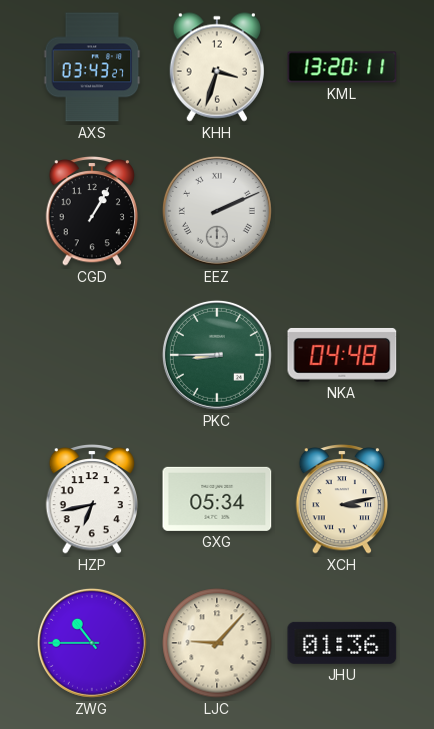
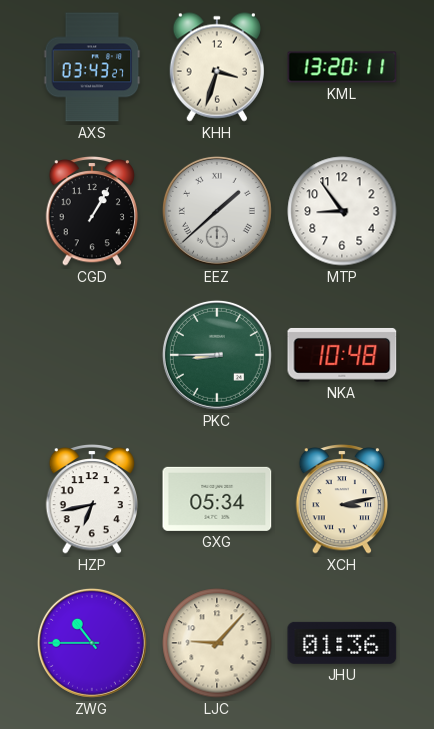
EEZ: 2:11 -> 1:38
MTP: none -> 8:54
NKA: 04:48 -> 10:48
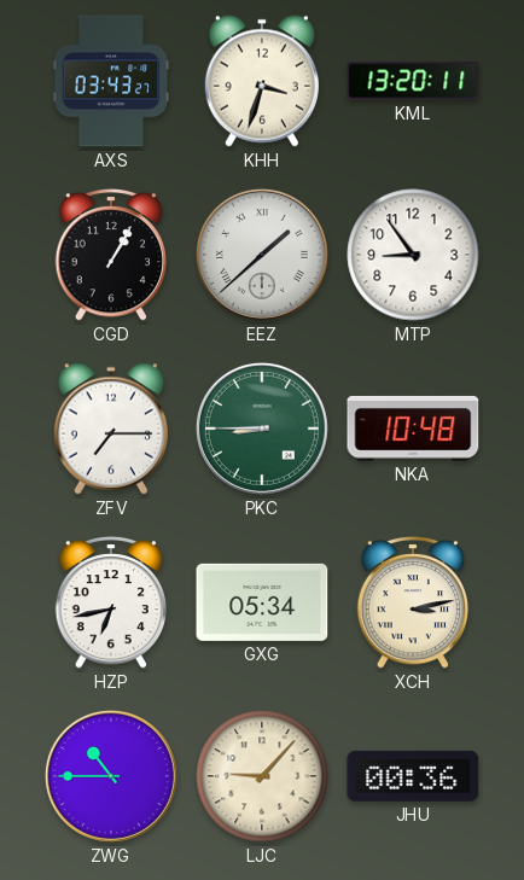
ZFV: none -> 7:15
JHU: 01:36 -> 00:36
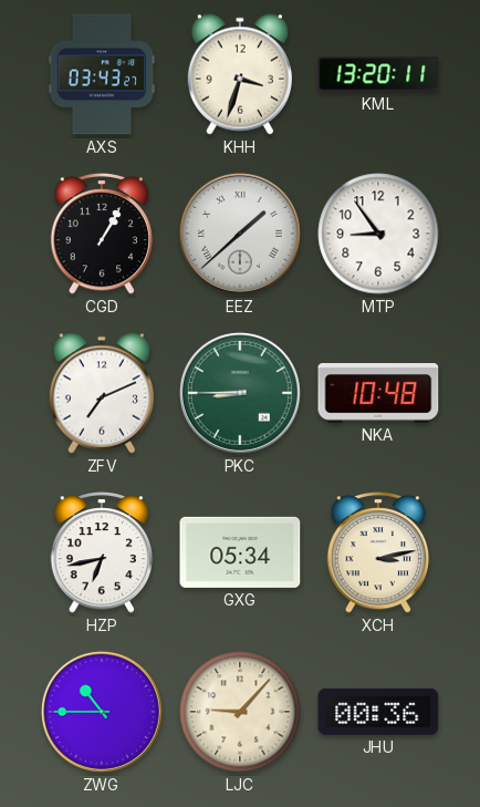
ZFV: 7:15 -> 7:11
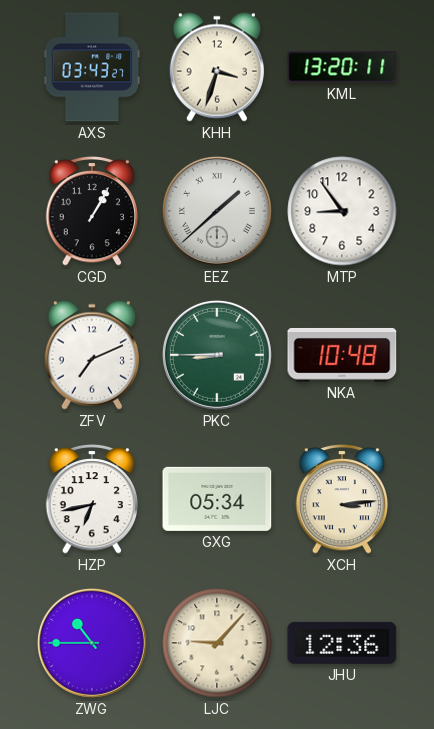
XCH: 3:13 -> 3:14
JHU: 00:36 -> 12:36
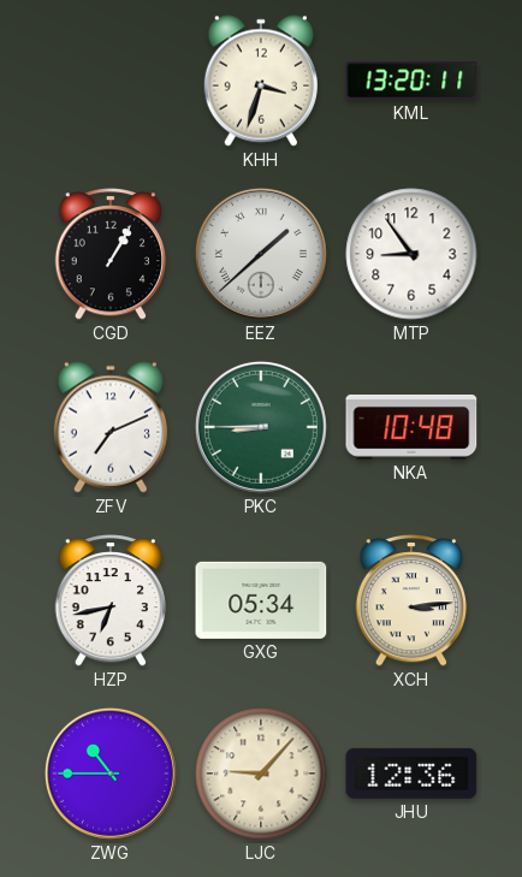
AXS: 03:43 -> none
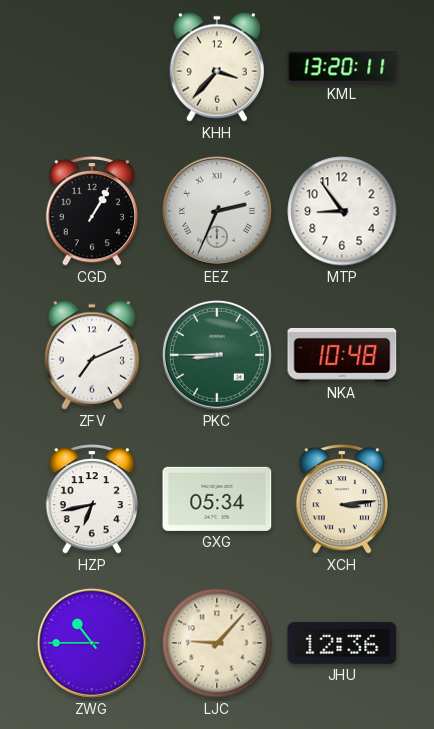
KHH: 3:33 -> 3:37
EEZ: 1:38 -> 2:34
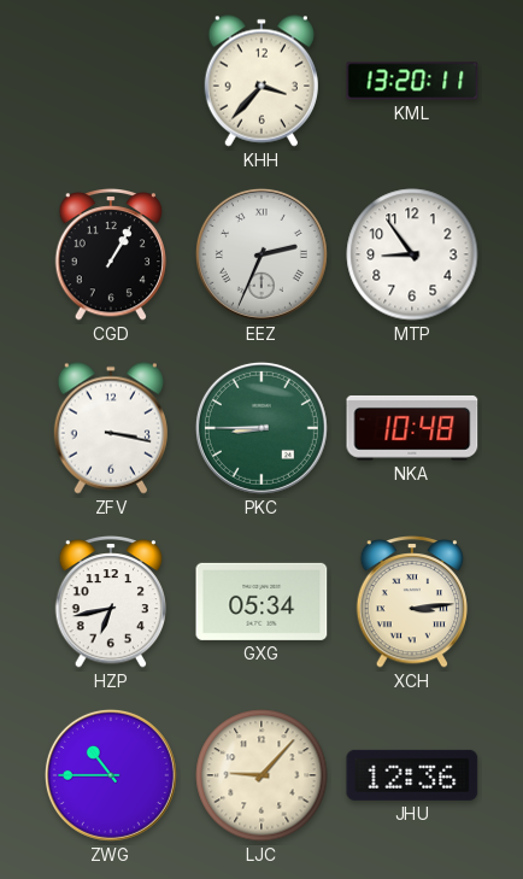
ZFV: 7:11 -> 3:17
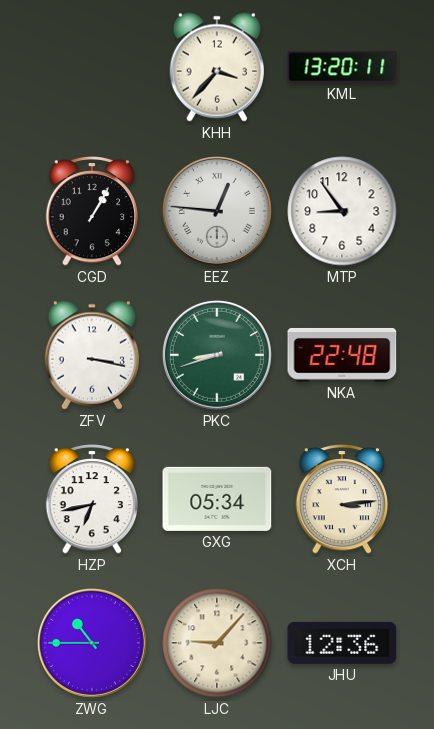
EEZ: 2:34 -> 12:46
PKC: 8:45 -> 8:42
NKA: 10:48 -> 22:48
